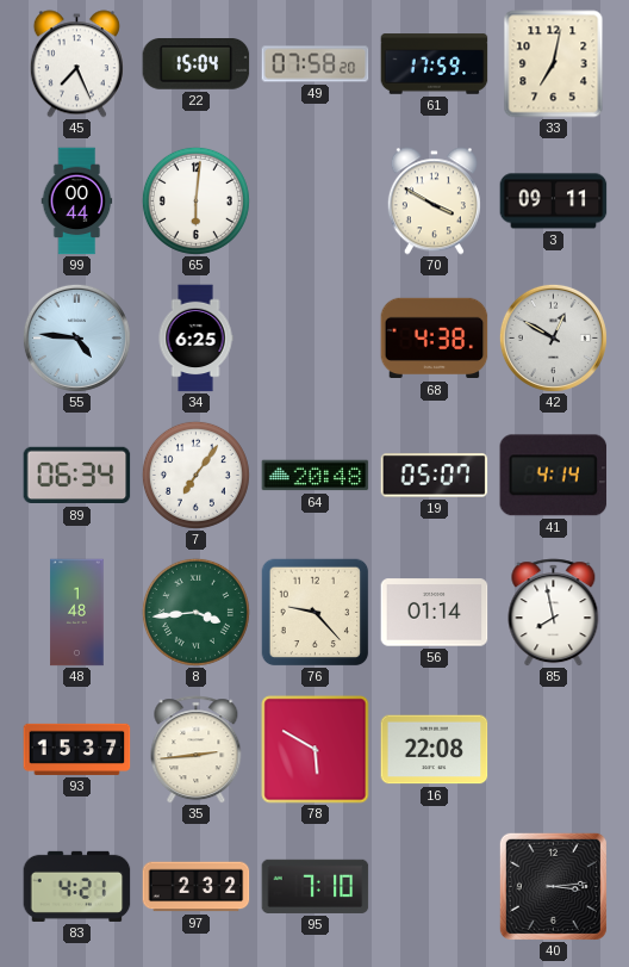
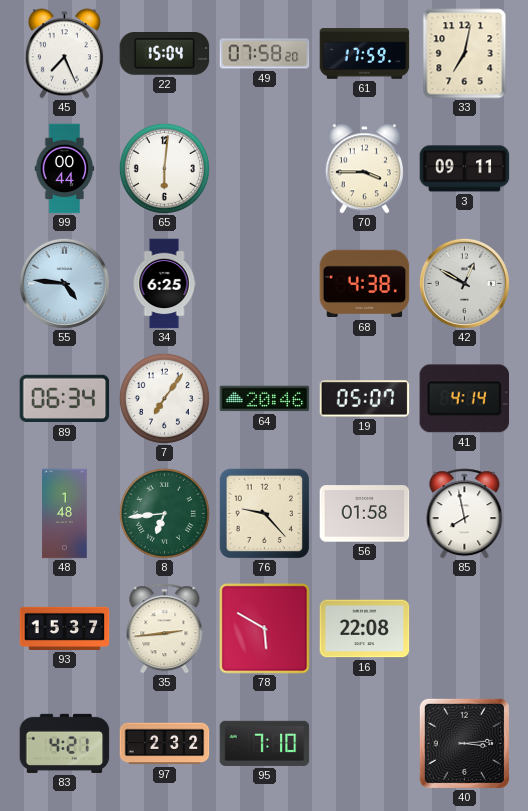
70: 3:50 -> 3:45
64: 20:48 -> 20:46
8: 3:44 -> 6:44
56: 01:14 -> 01:58
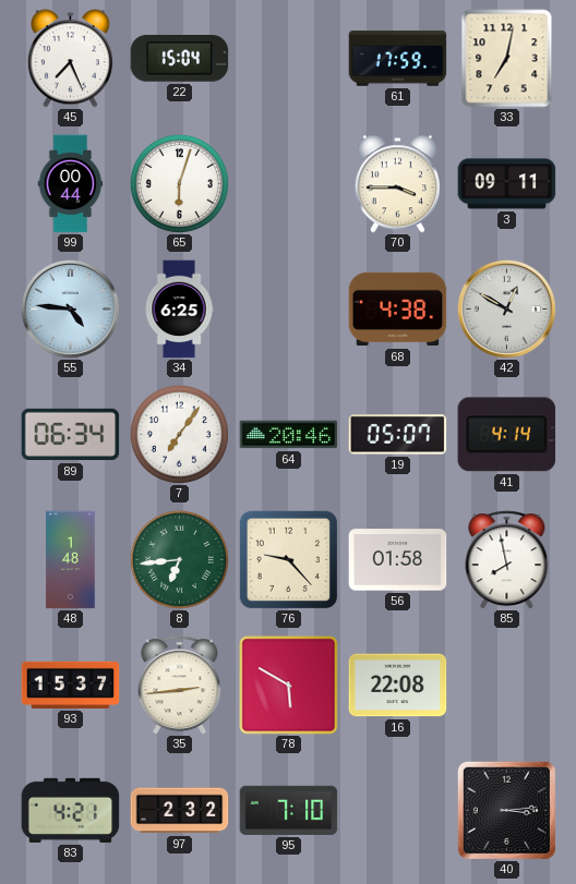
49: 07:58 -> none
65: 6:01 -> 6:03
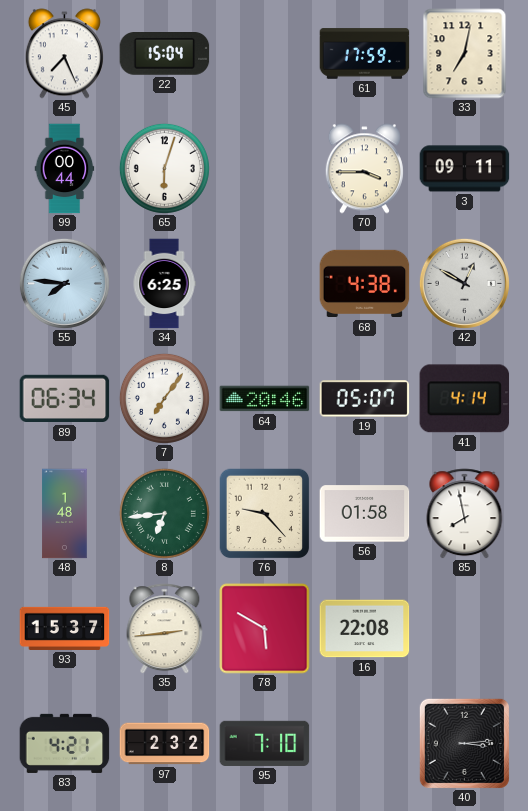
55: 4:46 -> 7:46
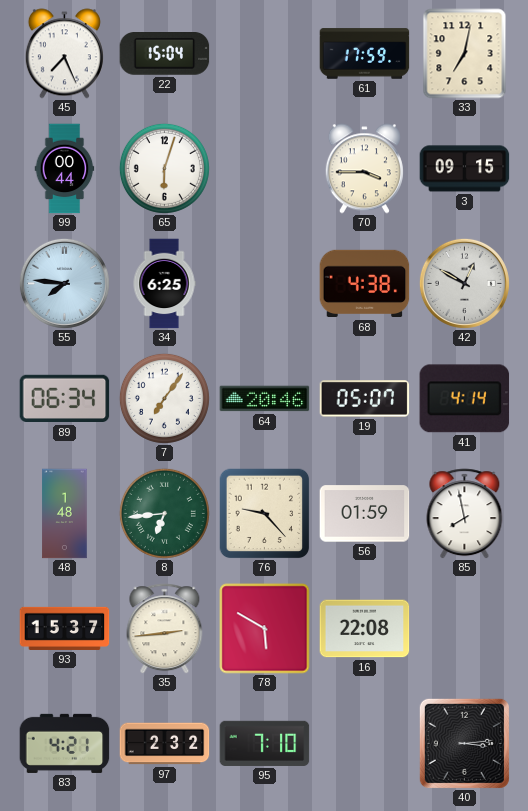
3: 09:11 -> 09:15
56: 01:58 -> 01:59
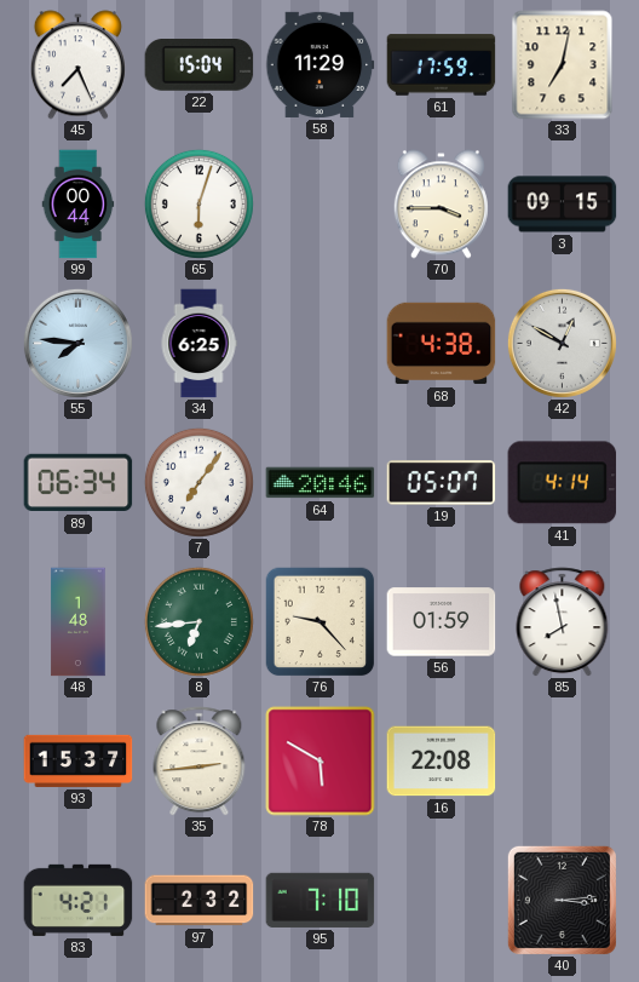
58: none -> 11:29
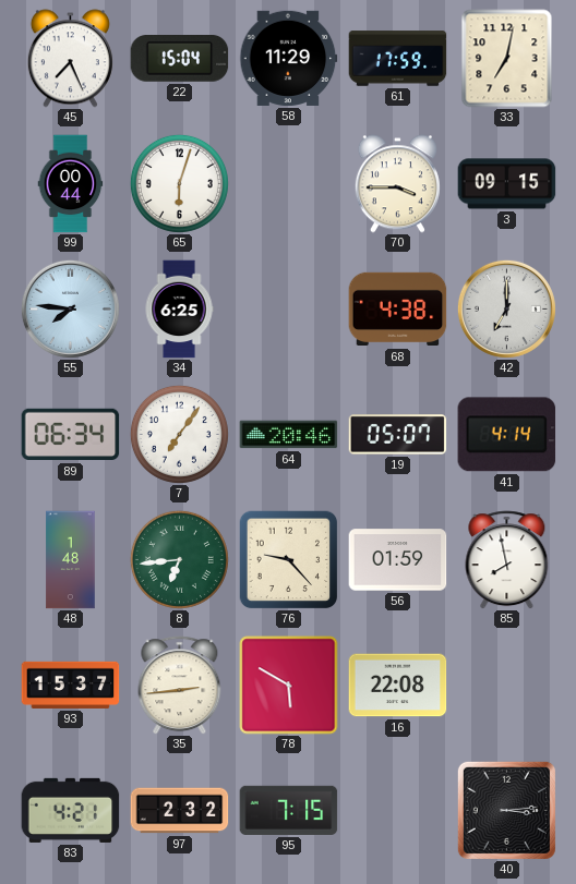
42: 12:50 -> 7:00
95: 7:10 -> 7:15
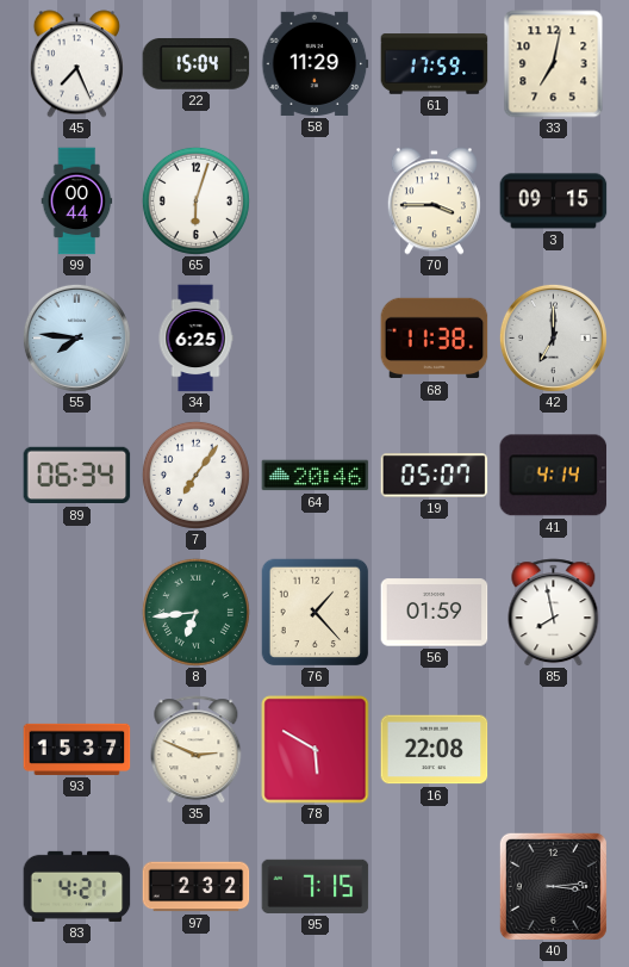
68: 4:38 -> 11:38
48: 1:48 -> none
76: 9:23 -> 1:23
35: 2:44 -> 2:49
